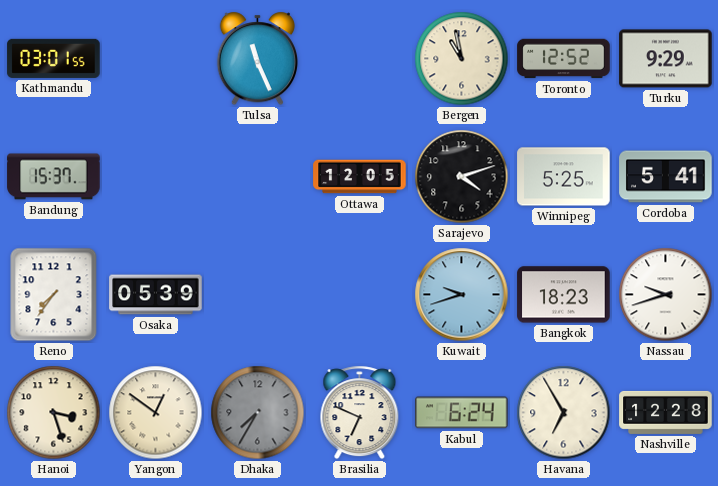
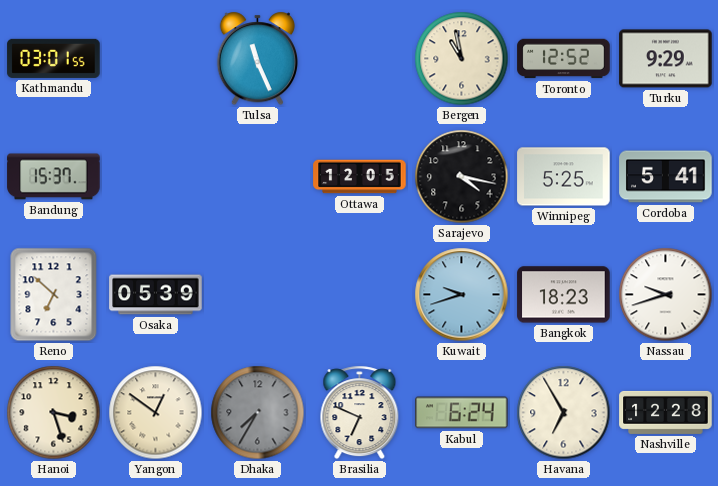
Sarajevo: 4:12 -> 4:17
Reno: 7:36 -> 6:52
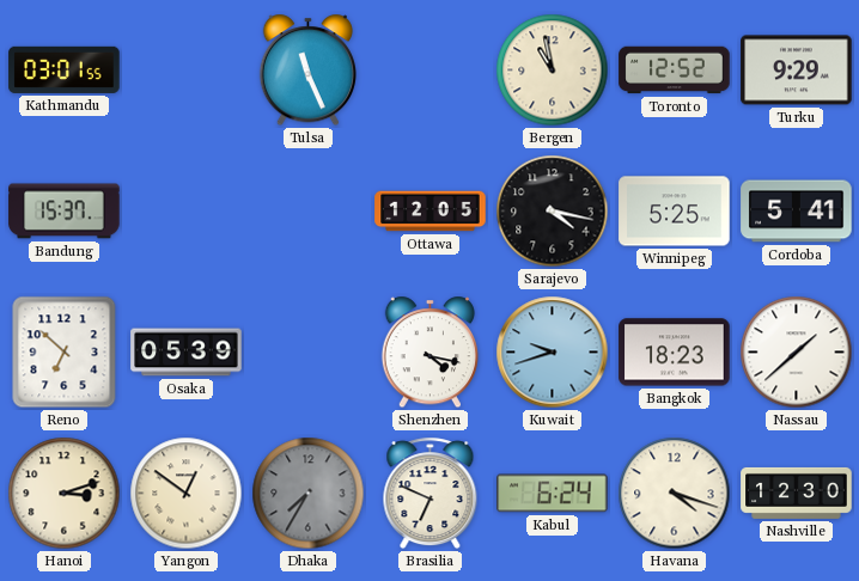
Shenzhen: none -> 4:17
Nassau: 9:42 -> 1:38
Hanoi: 3:27 -> 3:12
Havana: 6:55 -> 4:18
Nashville: 12:28 -> 12:30
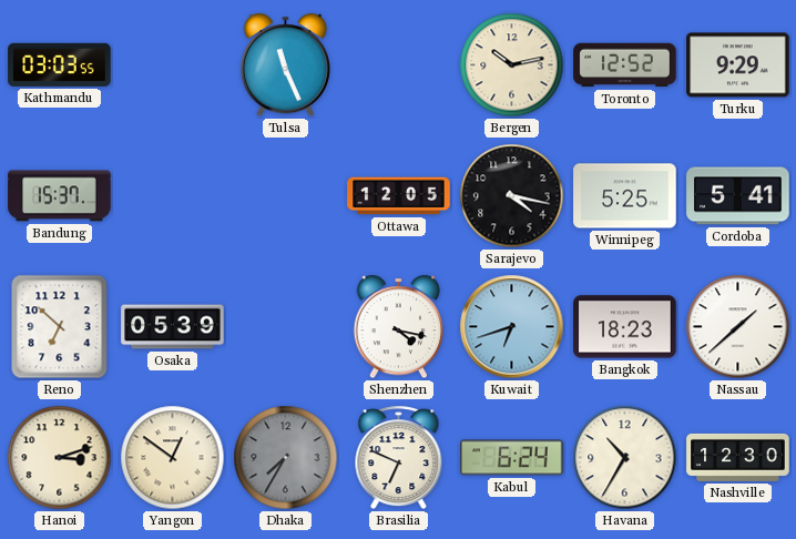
Kathmandu: 03:01 -> 03:03
Bergen: 10:58 -> 10:13
Kuwait: 9:42 -> 6:42
Havana: 4:18 -> 10:35
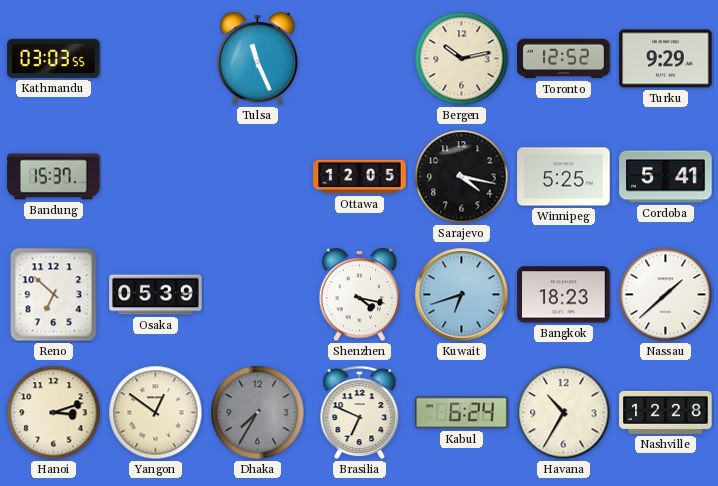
Nashville: 12:30 -> 12:28
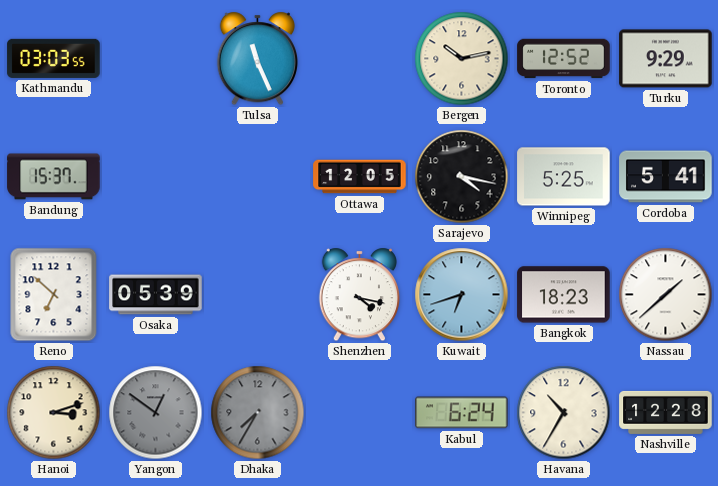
Yangon dial: cream -> grey
Brasilia: 6:49 -> none
